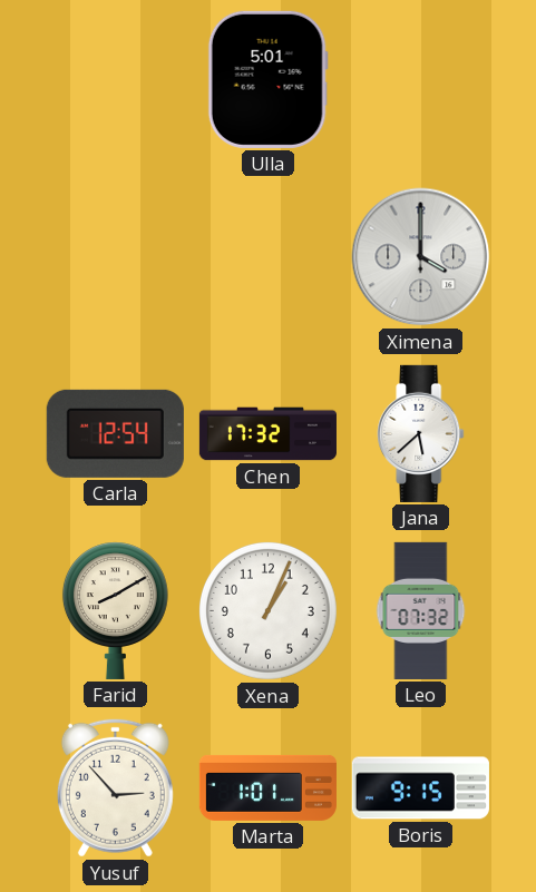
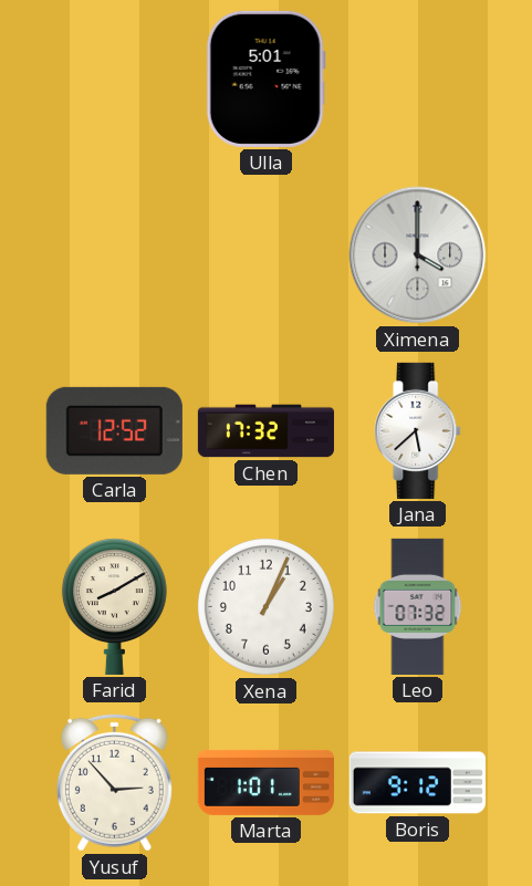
Carla: 12:54 -> 12:52
Boris: 9:15 -> 9:12
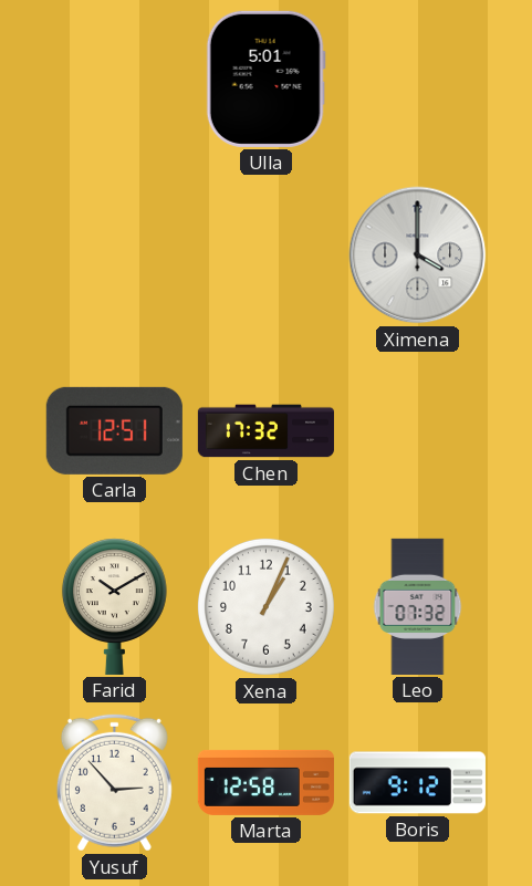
Carla: 12:52 -> 12:51
Jana: 5:38 -> none
Farid: 8:10 -> 10:10
Marta: 1:01 -> 12:58
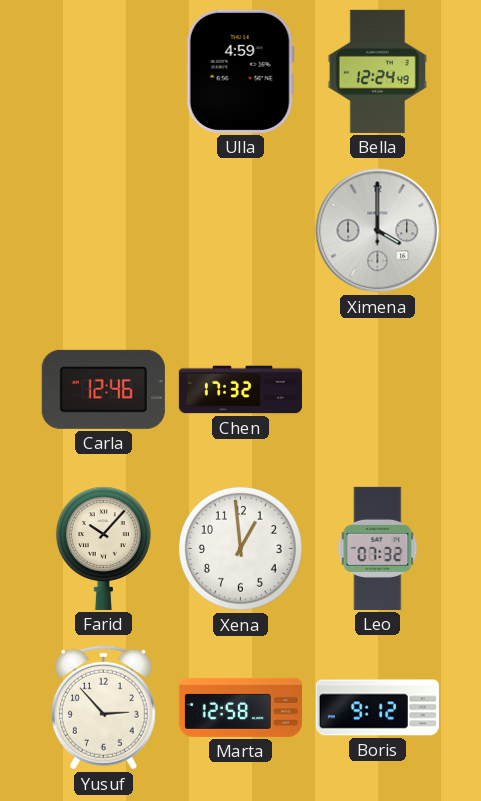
Ulla: 5:01 -> 4:59
Bella: none -> 12:24
Carla: 12:51 -> 12:46
Farid: 10:10 -> 10:07
Xena: 1:04 -> 12:59
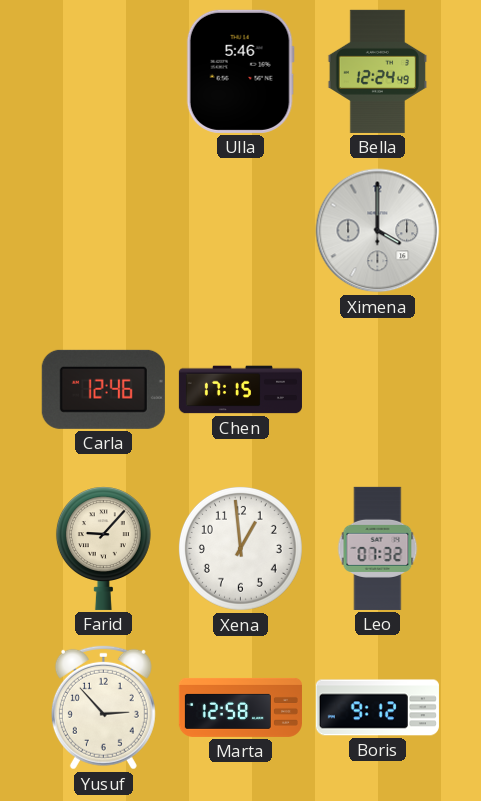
Ulla: 4:59 -> 5:46
Chen: 17:32 -> 17:15
Farid: 10:07 -> 9:07
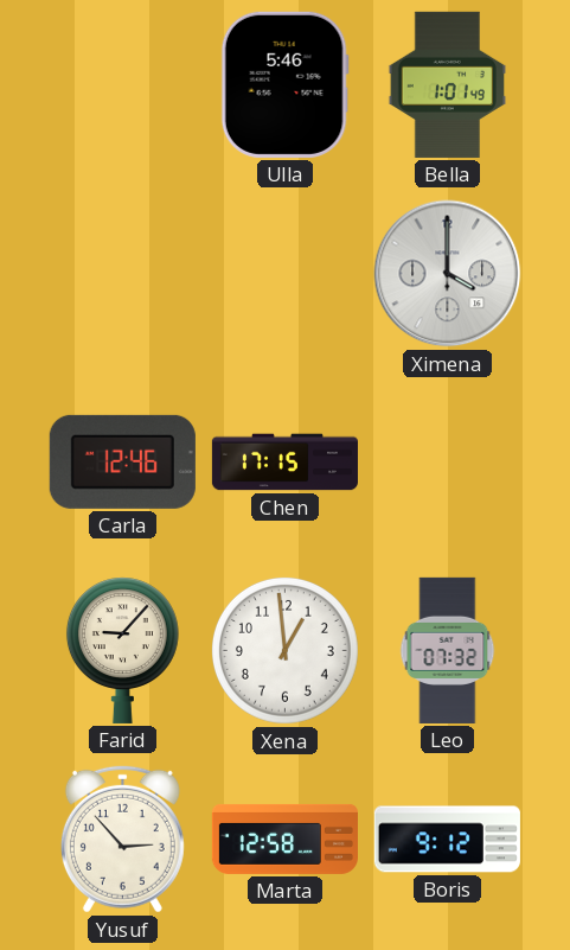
Bella: 12:24 -> 1:01
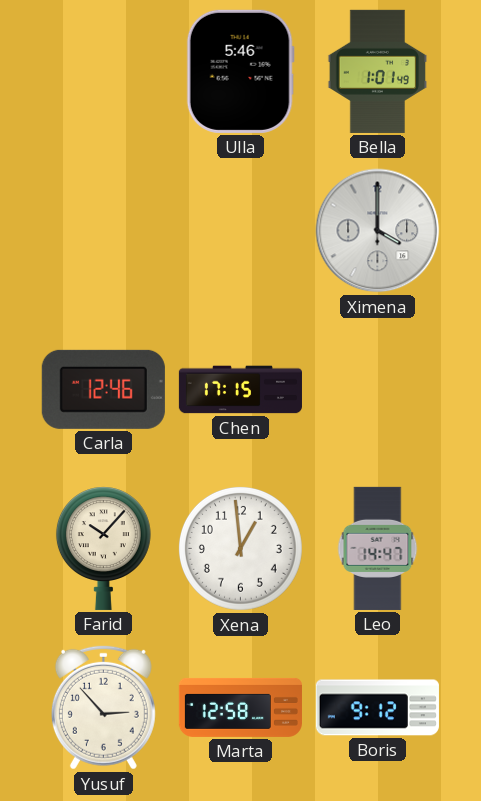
Farid: 9:07 -> 10:07
Leo: 07:32 -> 14:47
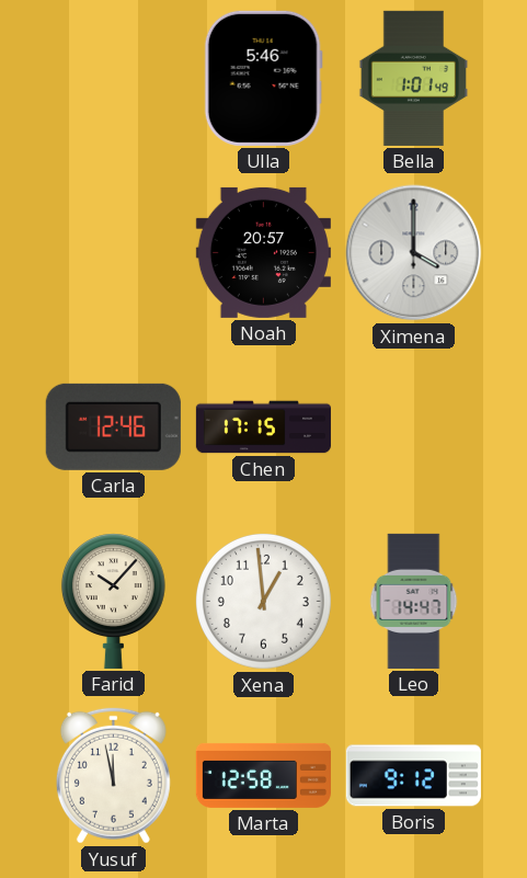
Noah: none -> 20:57
Yusuf: 2:53 -> 11:58
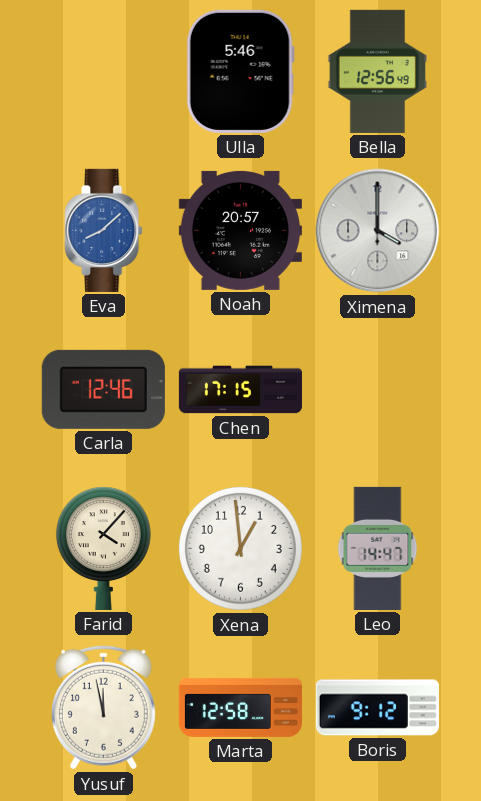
Bella: 1:01 -> 12:56
Eva: none -> 8:08
Farid: 10:07 -> 4:07
